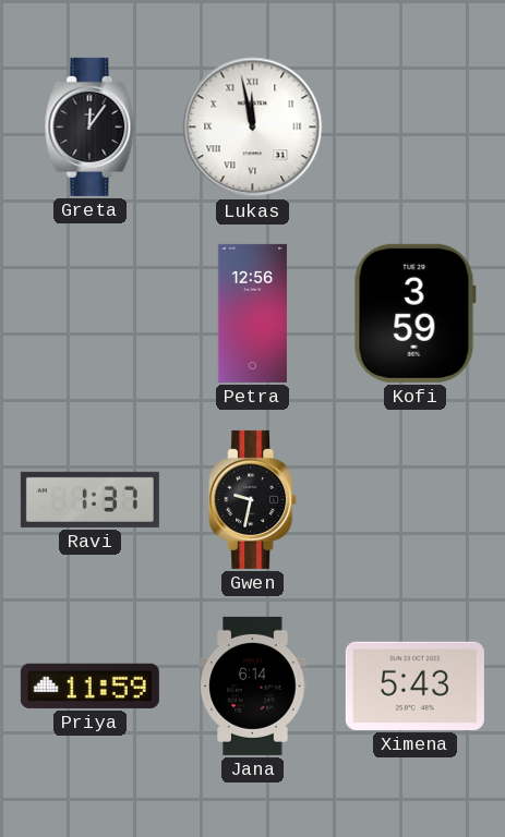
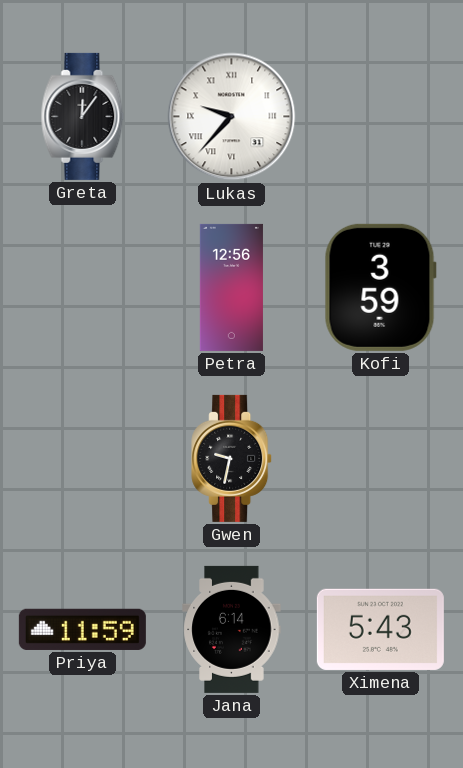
Lukas: 11:58 -> 9:37
Ravi: 1:37 -> none
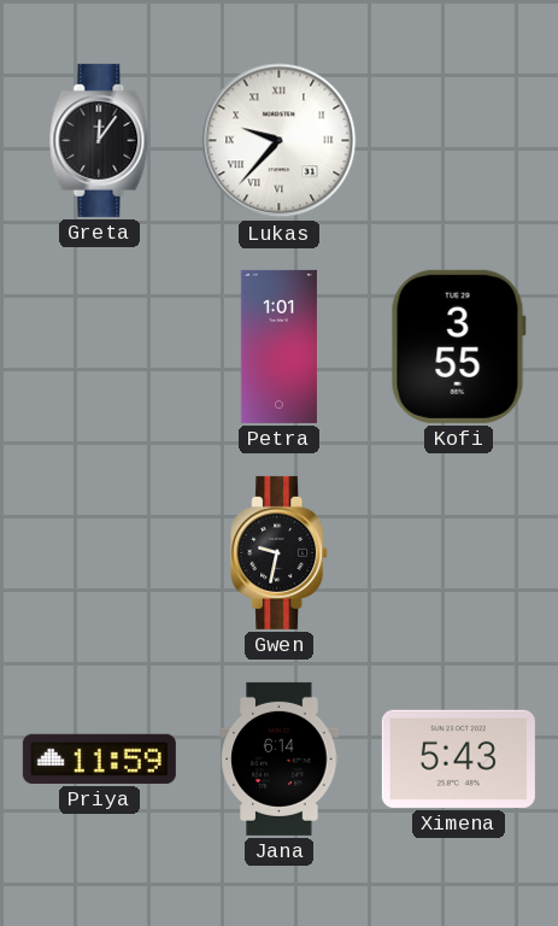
Petra: 12:56 -> 1:01
Kofi: 3:59 -> 3:55
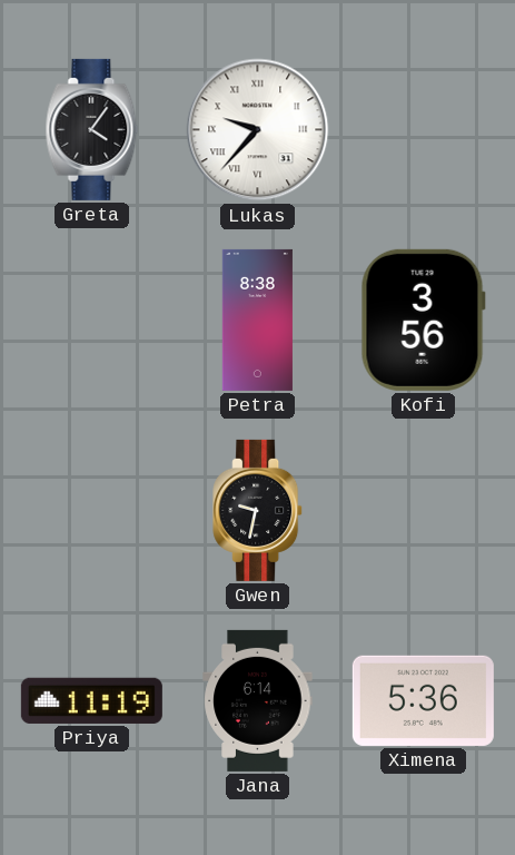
Greta: 12:06 -> 4:06
Petra: 1:01 -> 8:38
Kofi: 3:55 -> 3:56
Priya: 11:59 -> 11:19
Ximena: 5:43 -> 5:36
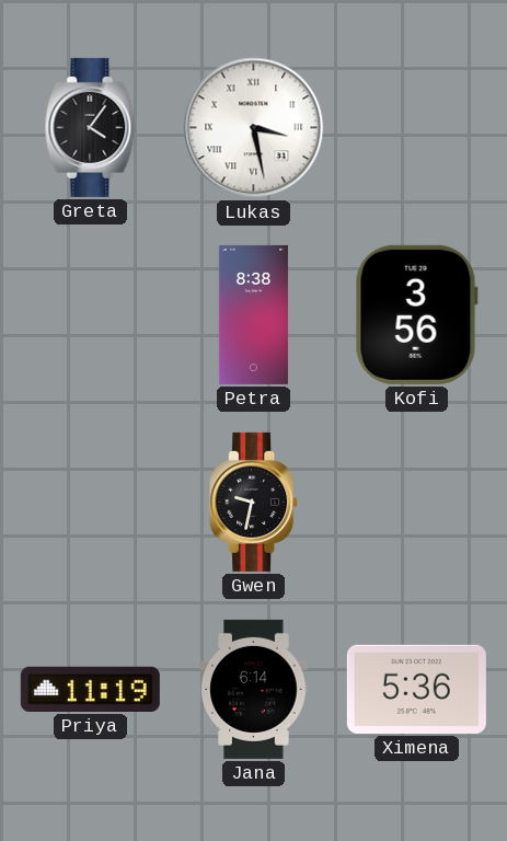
Lukas: 9:37 -> 3:28
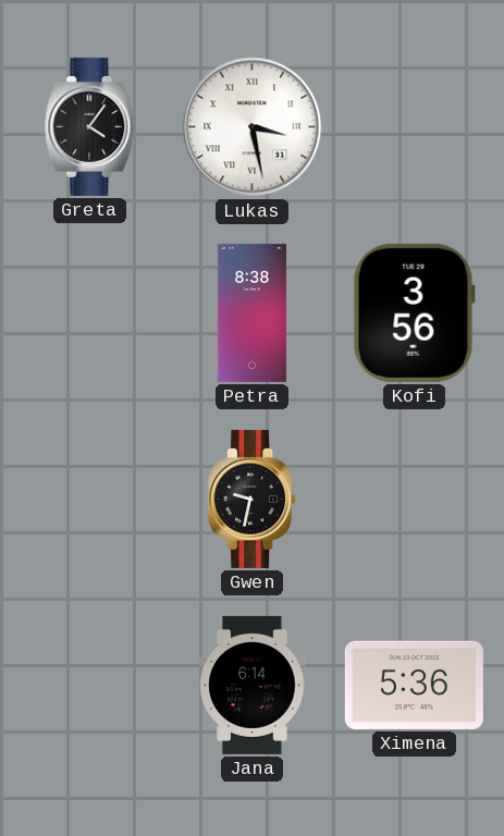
Priya: 11:19 -> none
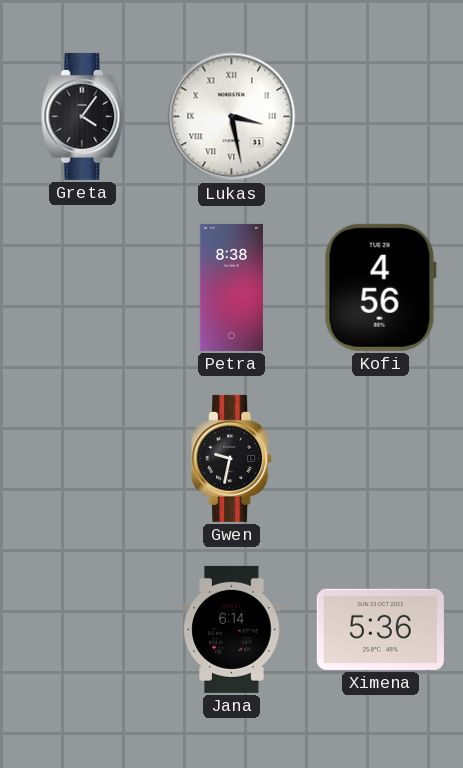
Kofi: 3:56 -> 4:56
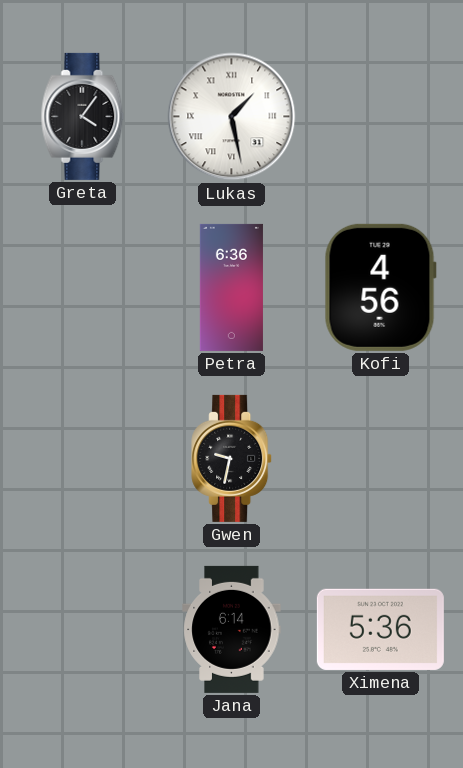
Lukas: 3:28 -> 1:28
Petra: 8:38 -> 6:36
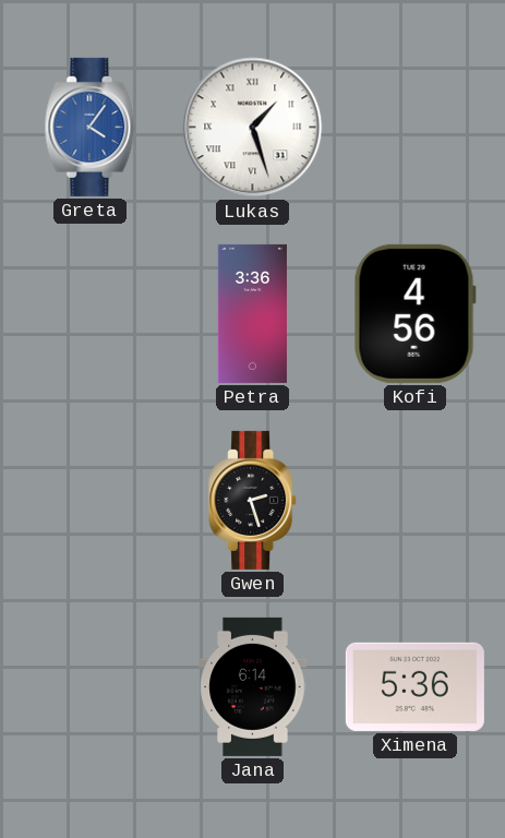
Greta dial: black -> blue
Lukas: 1:28 -> 1:27
Petra: 6:36 -> 3:36
Gwen: 9:32 -> 2:27
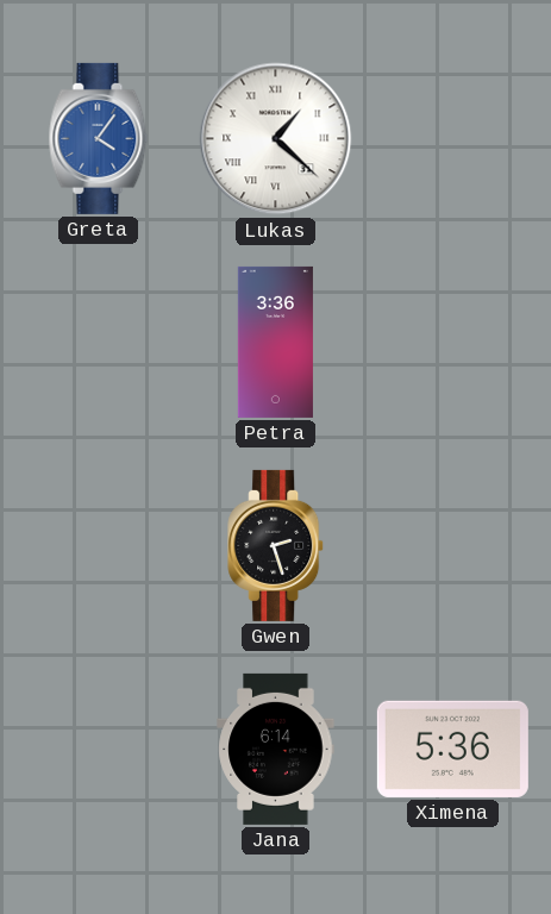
Lukas: 1:27 -> 1:22
Kofi: 4:56 -> none
